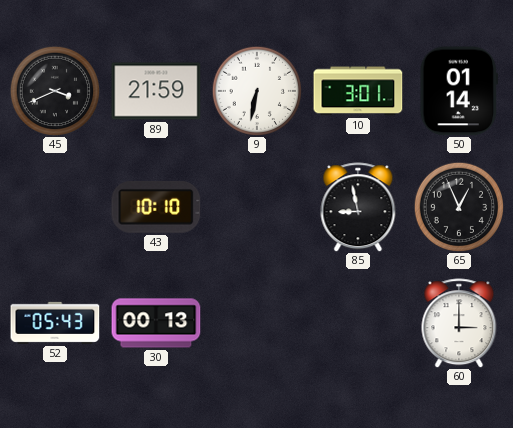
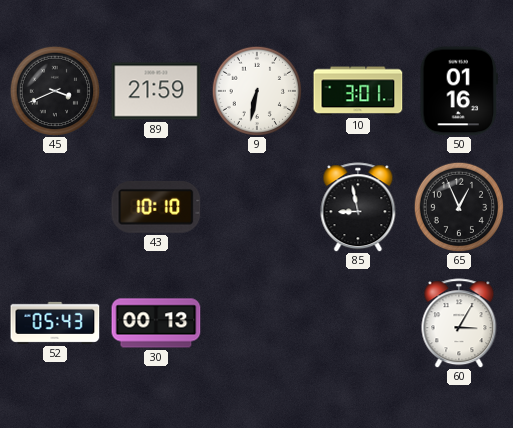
50: 01:14 -> 01:16
60: 3:00 -> 3:05
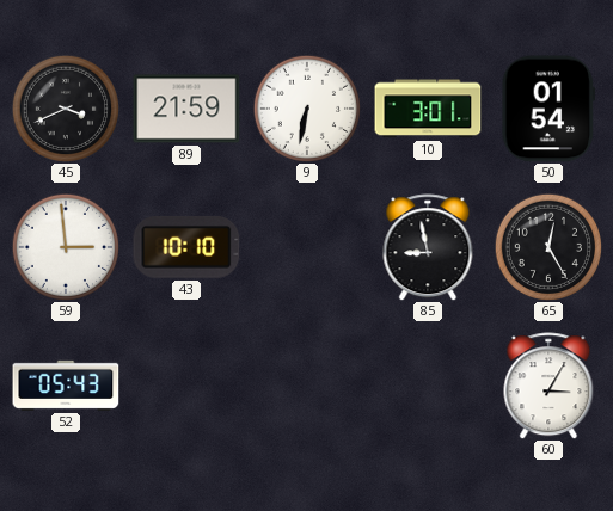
50: 01:16 -> 01:54
59: none -> 2:59
65: 12:56 -> 12:25
30: 00:13 -> none
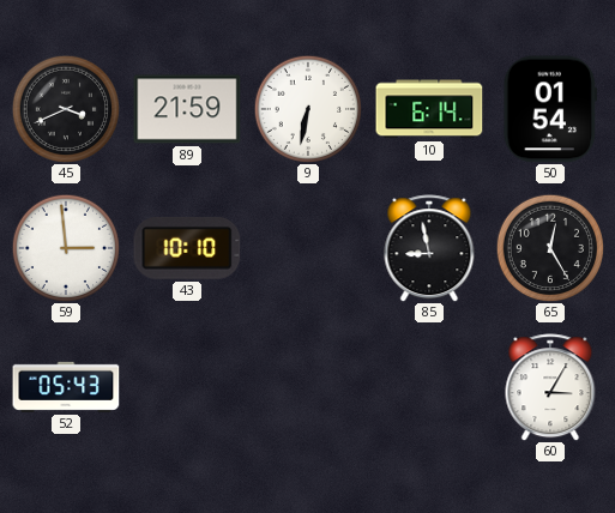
10: 3:01 -> 6:14
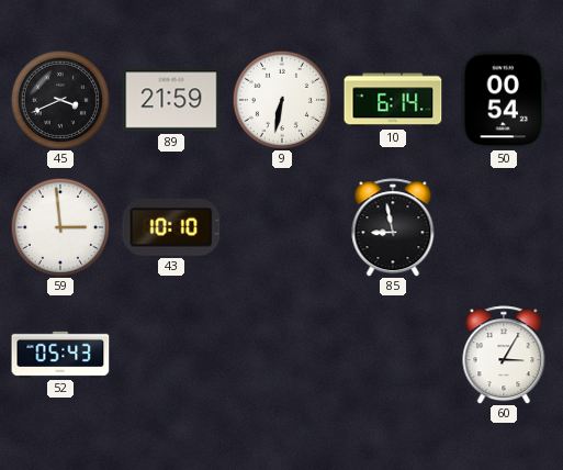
50: 01:54 -> 00:54
65: 12:25 -> none
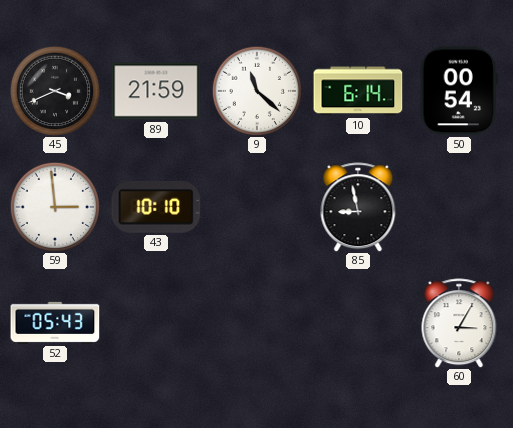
9: 6:32 -> 11:22
